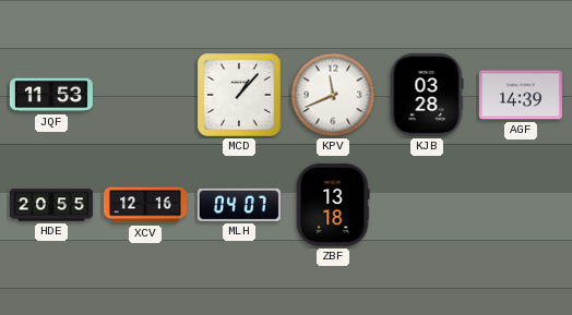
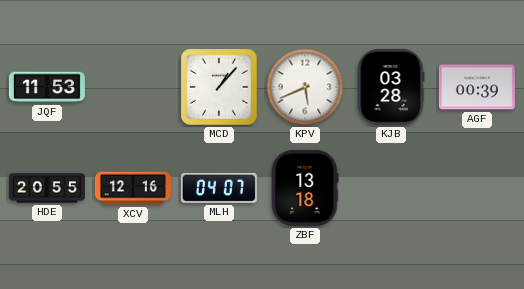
KPV: 11:41 -> 5:41
AGF: 14:39 -> 00:39
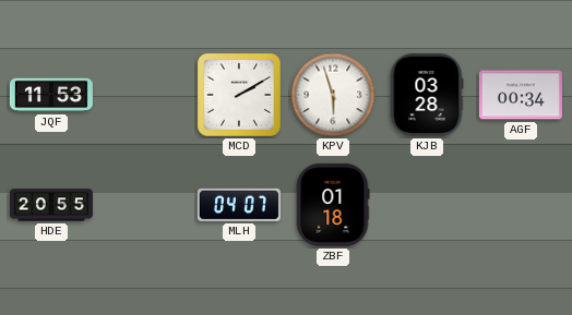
MCD: 1:07 -> 2:10
KPV: 5:41 -> 5:57
AGF: 00:39 -> 00:34
XCV: 12:16 -> none
ZBF: 13:18 -> 01:18
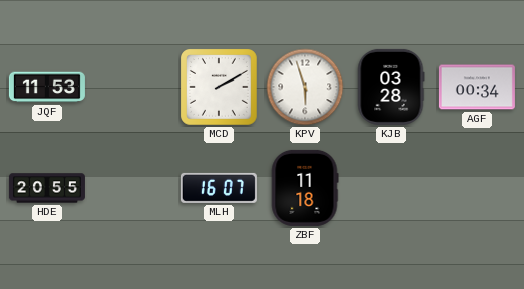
MLH: 04:07 -> 16:07
ZBF: 01:18 -> 11:18
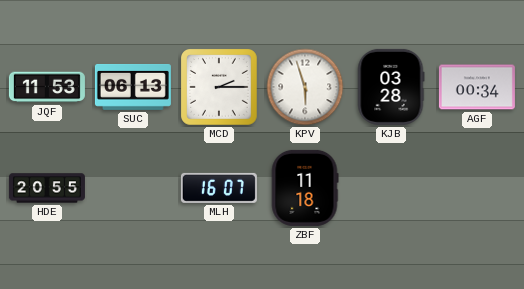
SUC: none -> 06:13
MCD: 2:10 -> 2:15
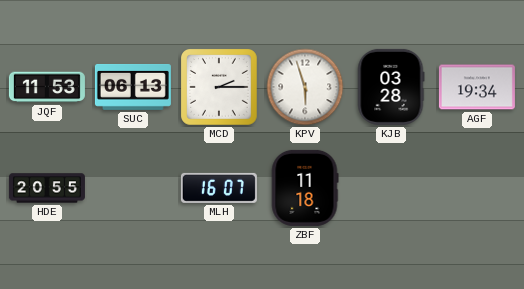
AGF: 00:34 -> 19:34
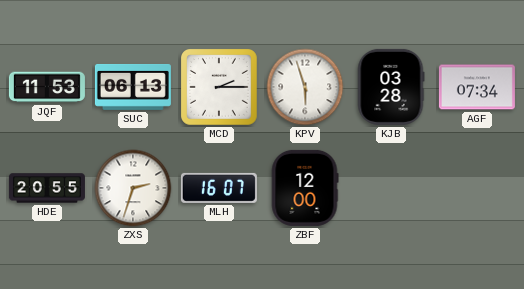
AGF: 19:34 -> 07:34
ZXS: none -> 2:33
ZBF: 11:18 -> 12:00
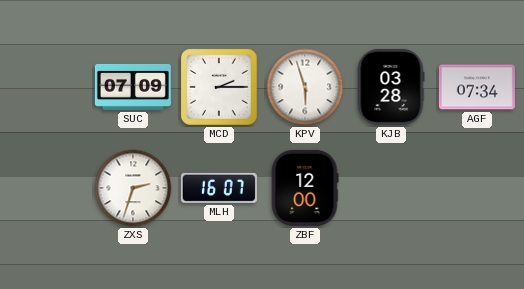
JQF: 11:53 -> none
SUC: 06:13 -> 07:09
HDE: 20:55 -> none
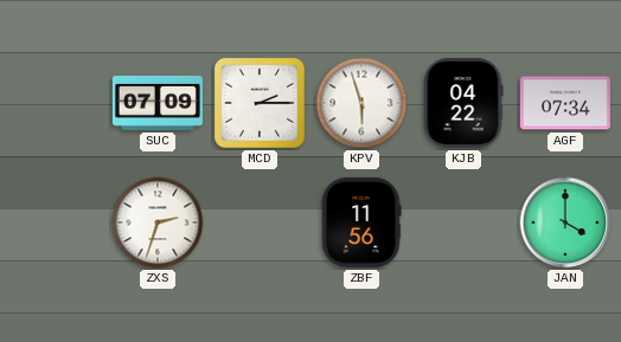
KJB: 03:28 -> 04:22
MLH: 16:07 -> none
ZBF: 12:00 -> 11:56
JAN: none -> 4:00
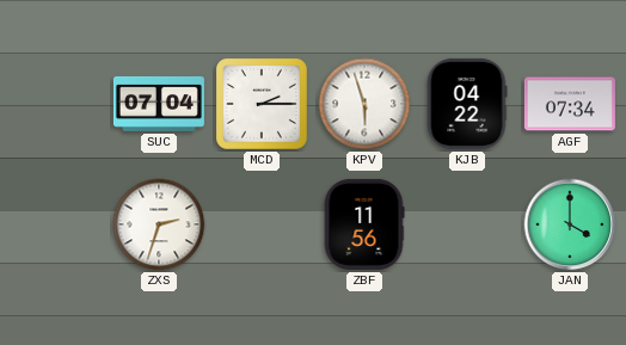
SUC: 07:09 -> 07:04
